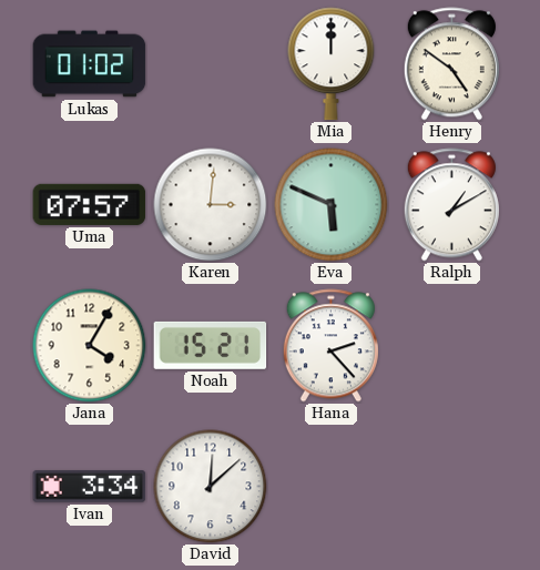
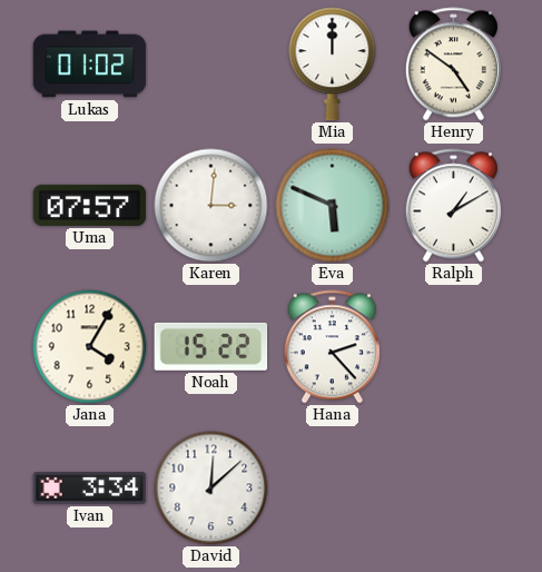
Noah: 15:21 -> 15:22
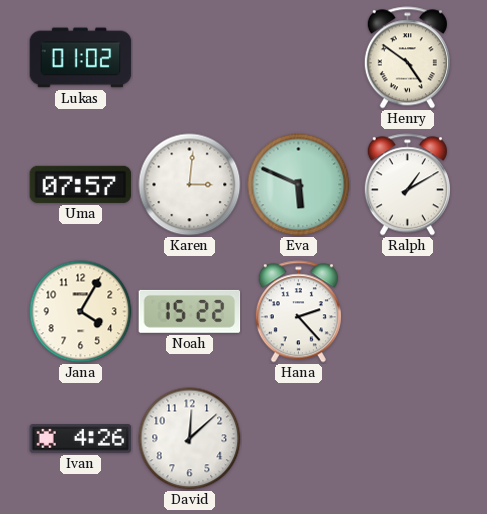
Mia: 12:00 -> none
Ivan: 3:34 -> 4:26
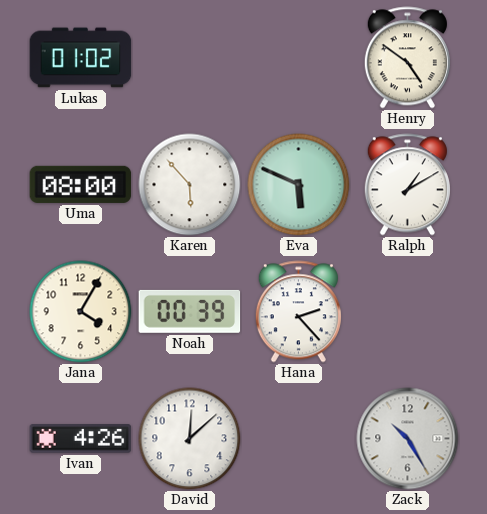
Uma: 07:57 -> 08:00
Karen: 3:01 -> 5:53
Noah: 15:22 -> 00:39
Zack: none -> 10:25
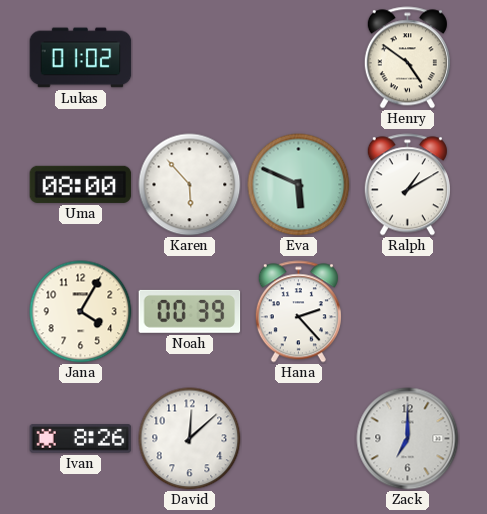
Ivan: 4:26 -> 8:26
Zack: 10:25 -> 7:00
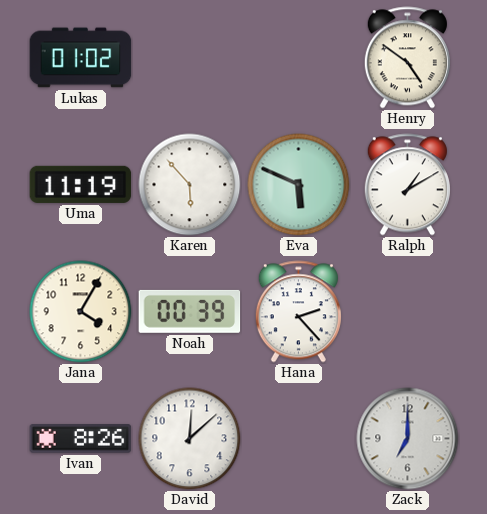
Uma: 08:00 -> 11:19
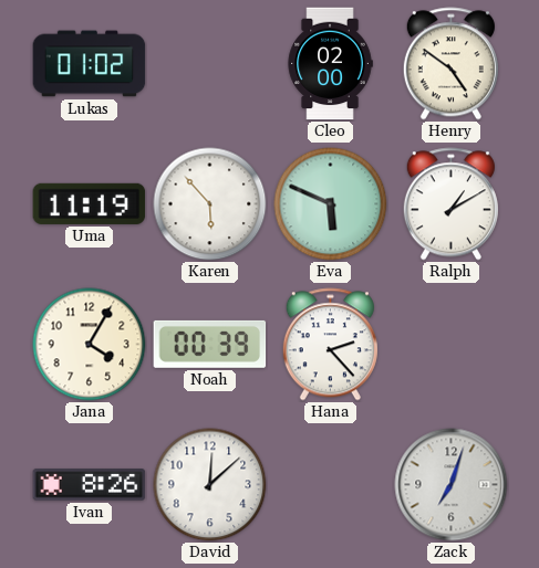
Cleo: none -> 02:00
Zack: 7:00 -> 7:03
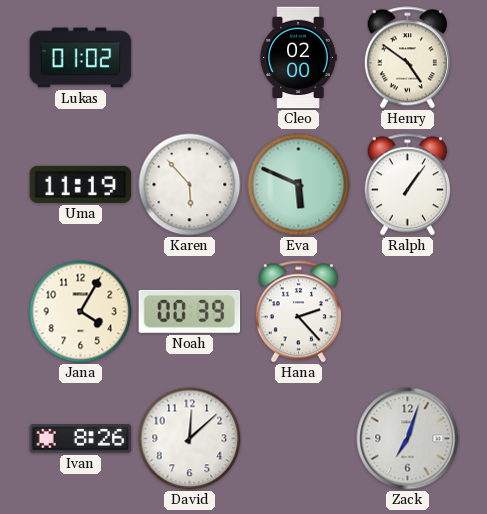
Ralph: 1:10 -> 1:06
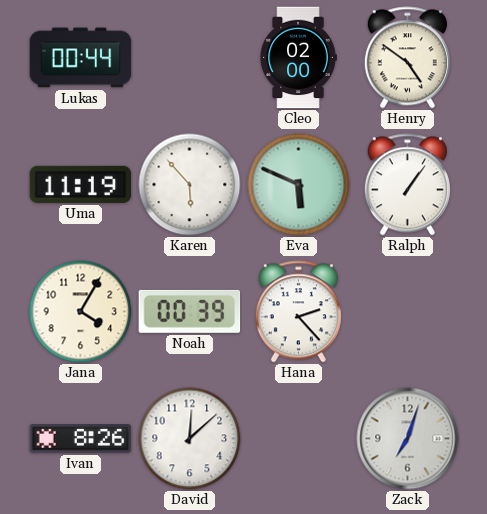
Lukas: 01:02 -> 00:44
